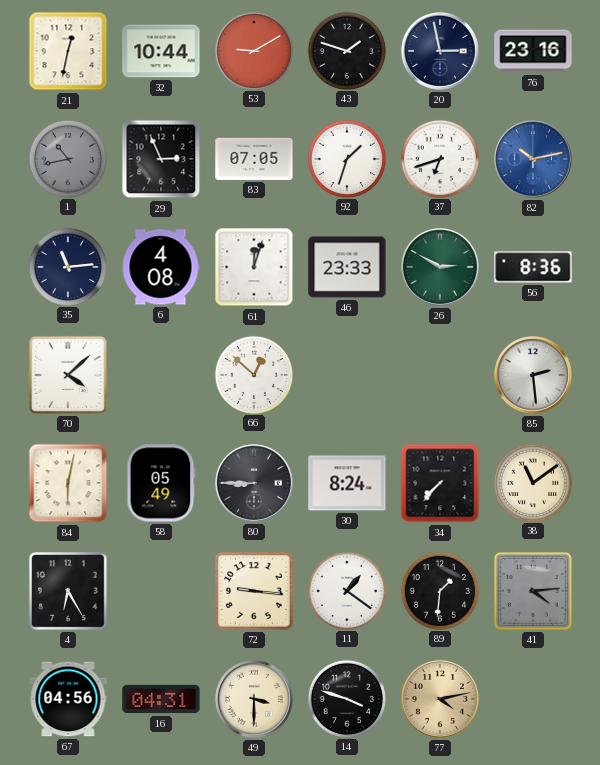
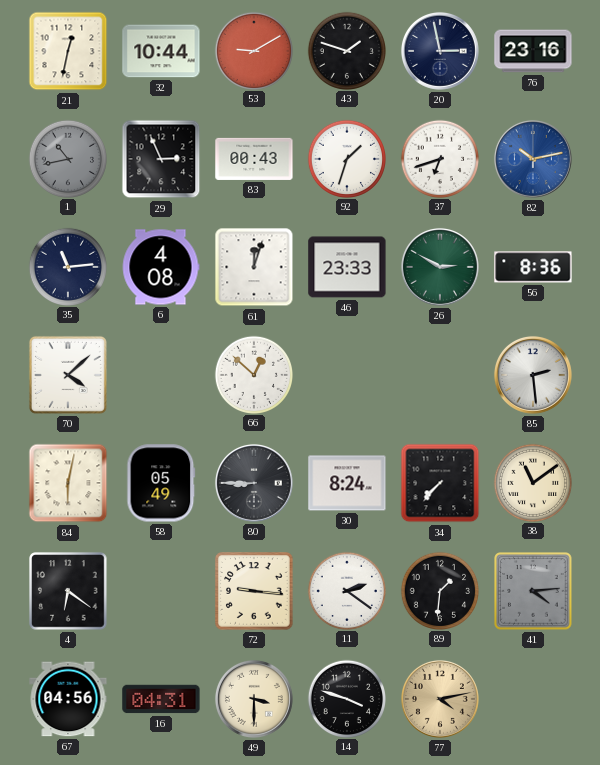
83: 07:05 -> 00:43
4: 6:25 -> 6:21
11: 1:21 -> 2:21
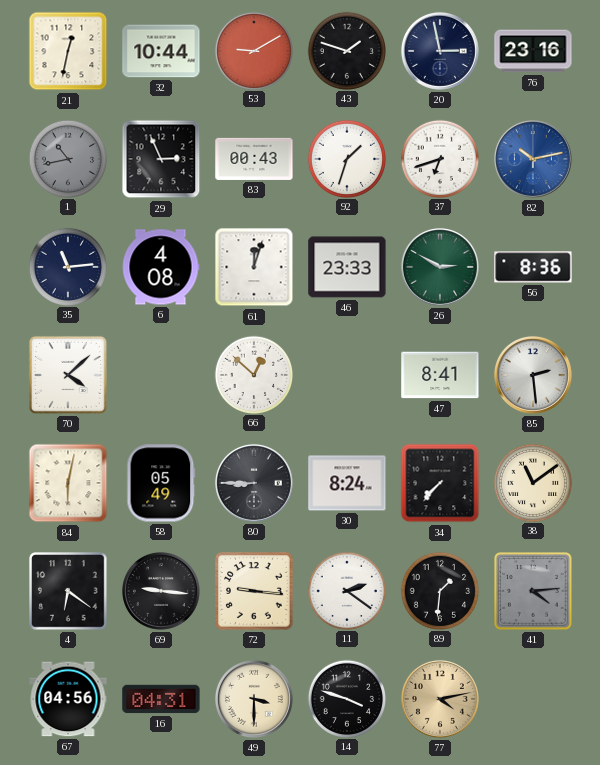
47: none -> 8:41
69: none -> 9:16
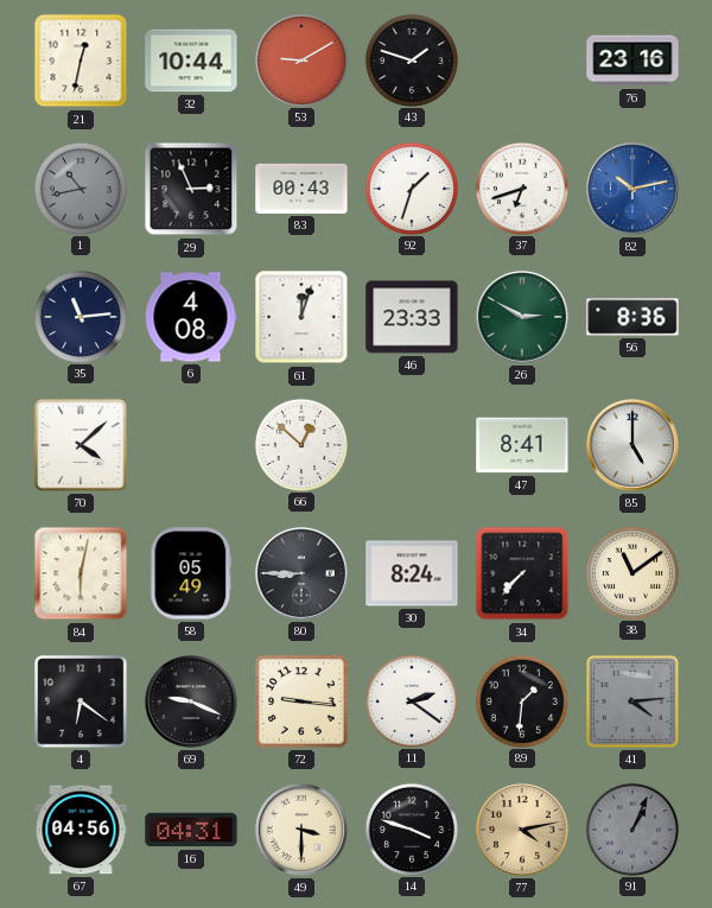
20: 2:58 -> none
85: 2:29 -> 5:00
69: 9:16 -> 9:19
91: none -> 1:04
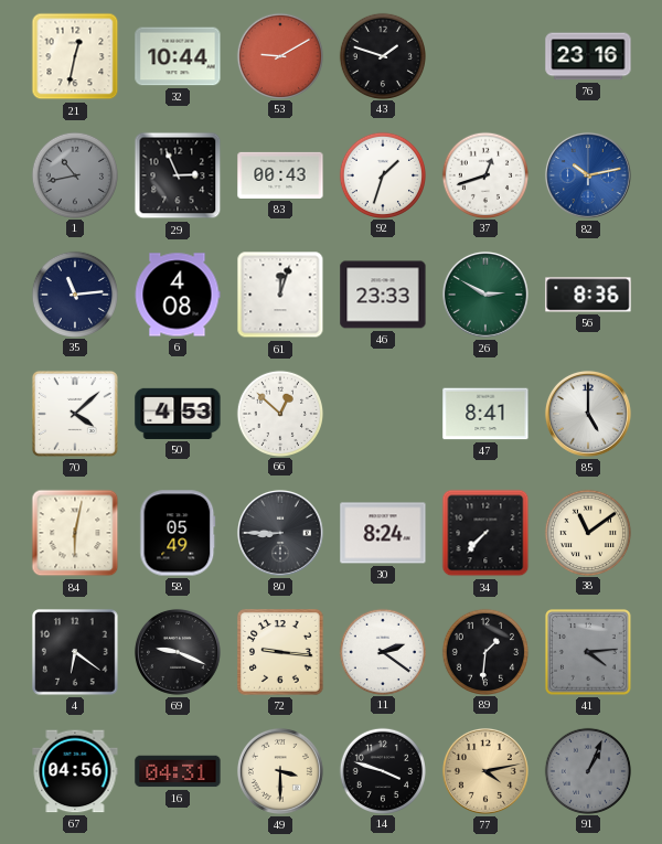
37: 6:42 -> 12:42
50: none -> 4:53
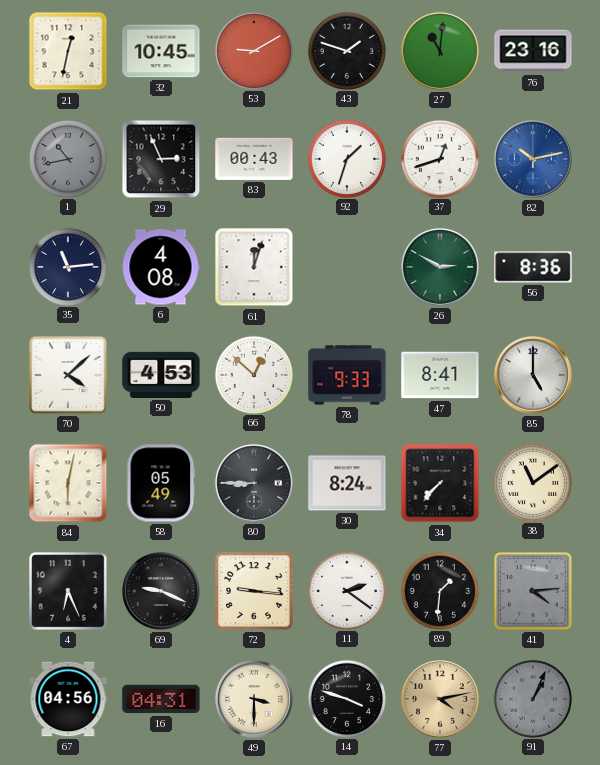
32: 10:44 -> 10:45
27: none -> 11:01
46: 23:33 -> none
78: none -> 9:33
4: 6:21 -> 6:26
